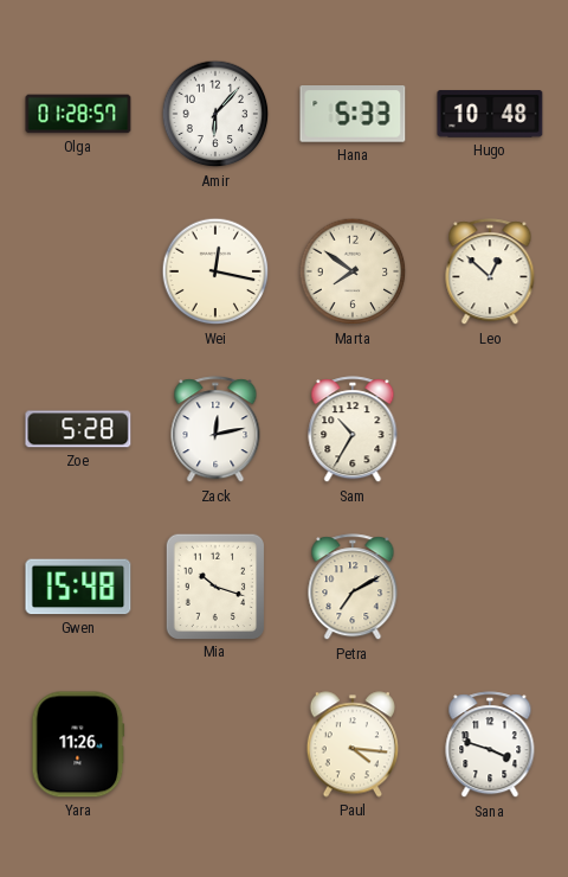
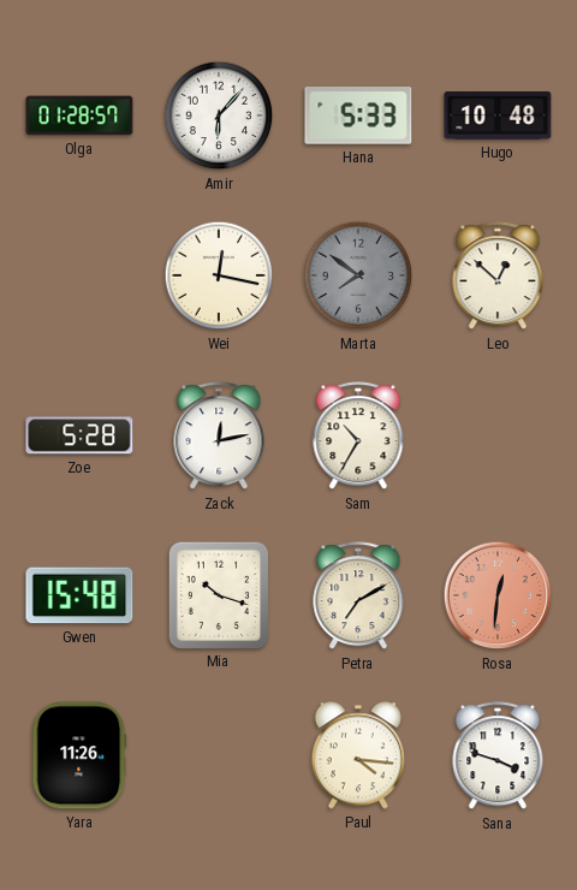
Marta dial: cream -> grey
Rosa: none -> 12:31
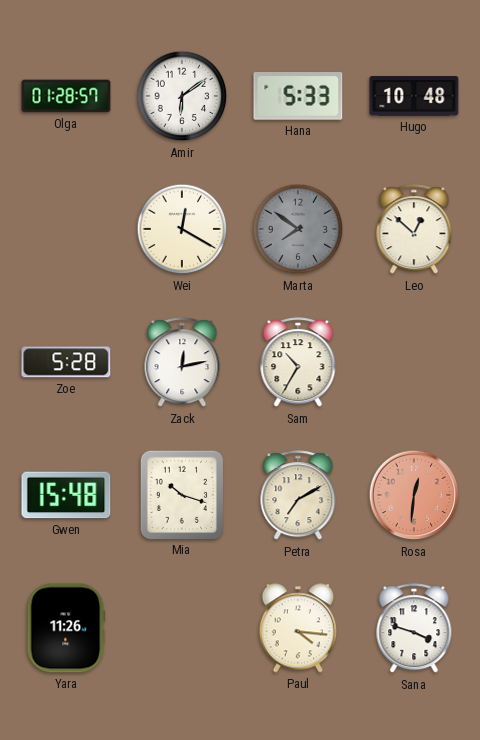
Amir: 6:07 -> 6:09
Wei: 12:17 -> 12:20
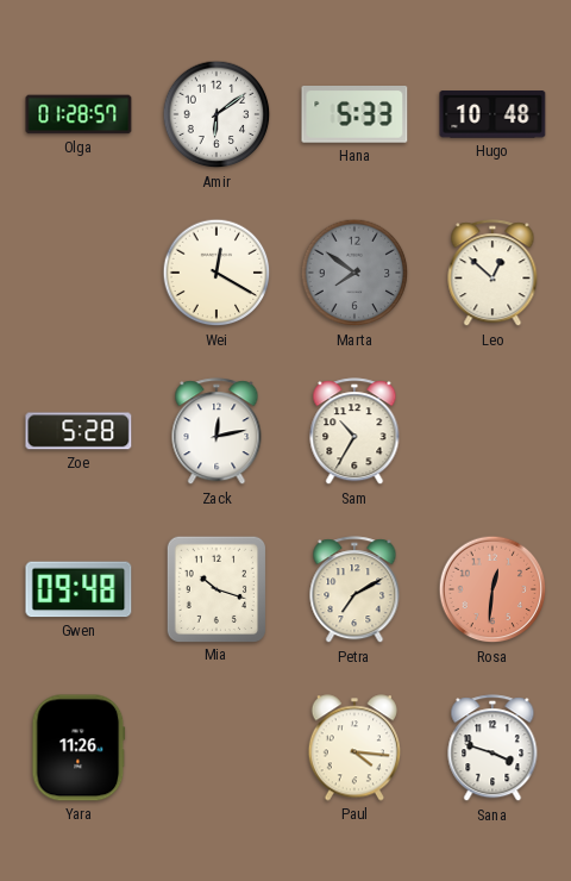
Gwen: 15:48 -> 09:48
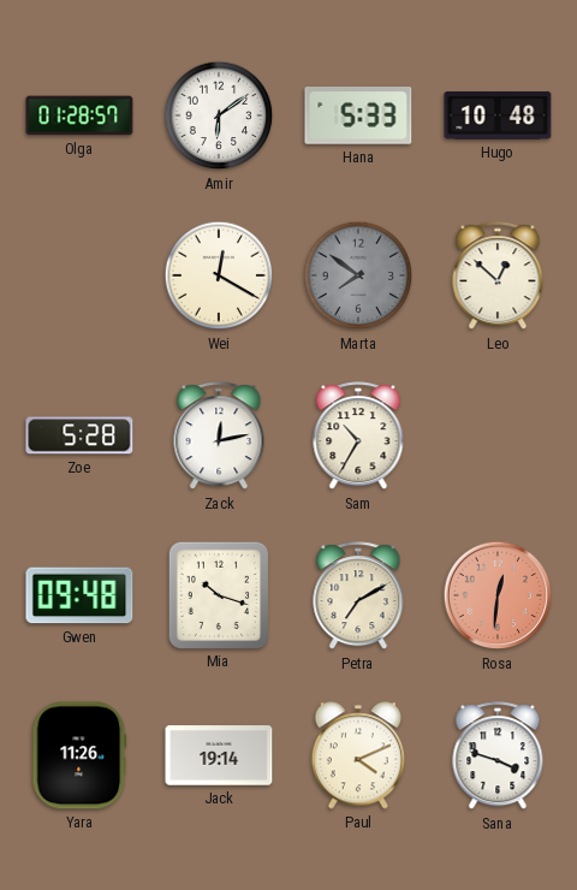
Jack: none -> 19:14
Paul: 4:16 -> 4:11
